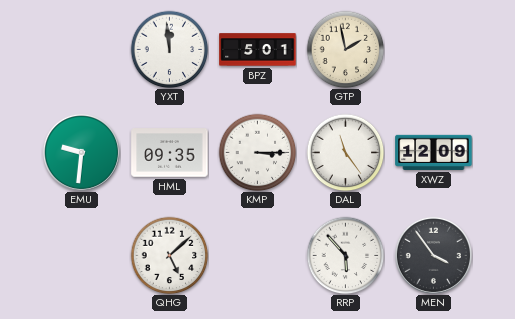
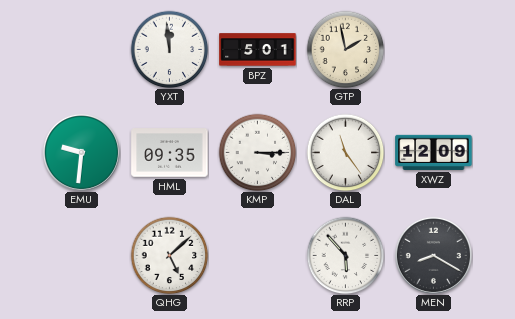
MEN: 3:54 -> 8:20
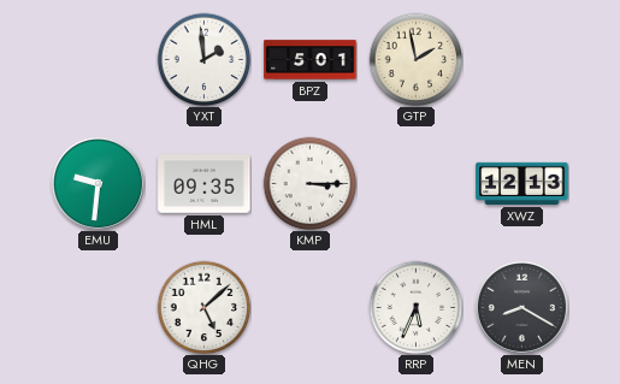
YXT: 11:59 -> 1:59
DAL: 11:24 -> none
XWZ: 12:09 -> 12:13
RRP: 5:53 -> 5:34
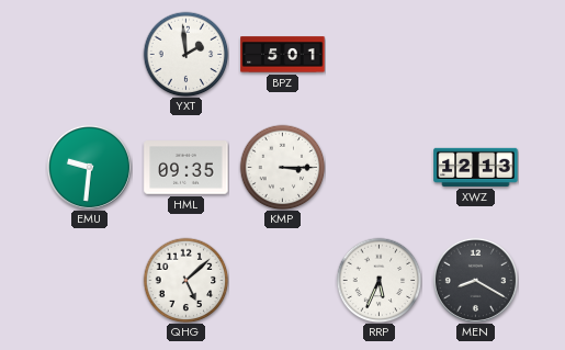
GTP: 1:58 -> none
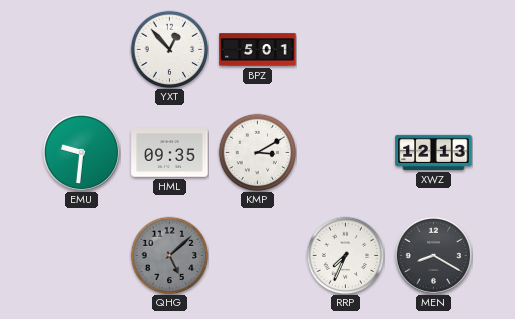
YXT: 1:59 -> 12:53
KMP: 3:15 -> 3:10
QHG dial: white -> grey
RRP: 5:34 -> 7:34
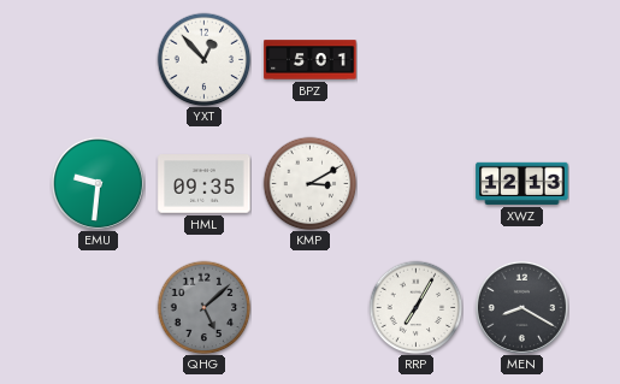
RRP: 7:34 -> 7:05
